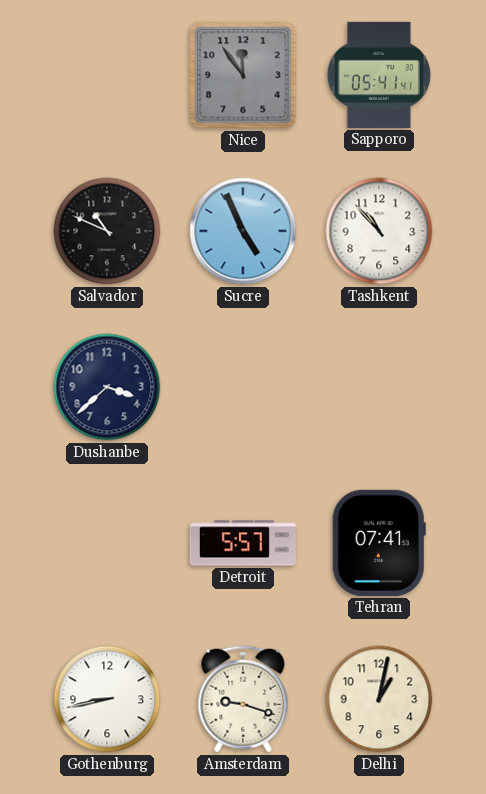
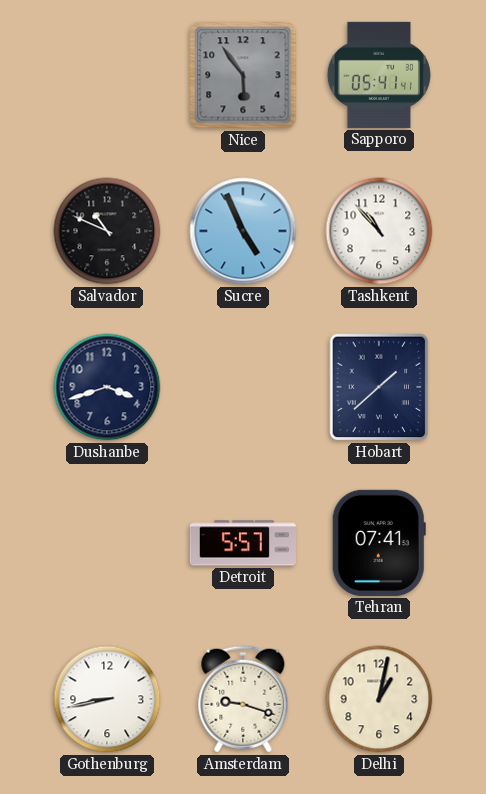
Nice: 11:54 -> 5:54
Dushanbe: 3:38 -> 3:42
Hobart: none -> 1:38
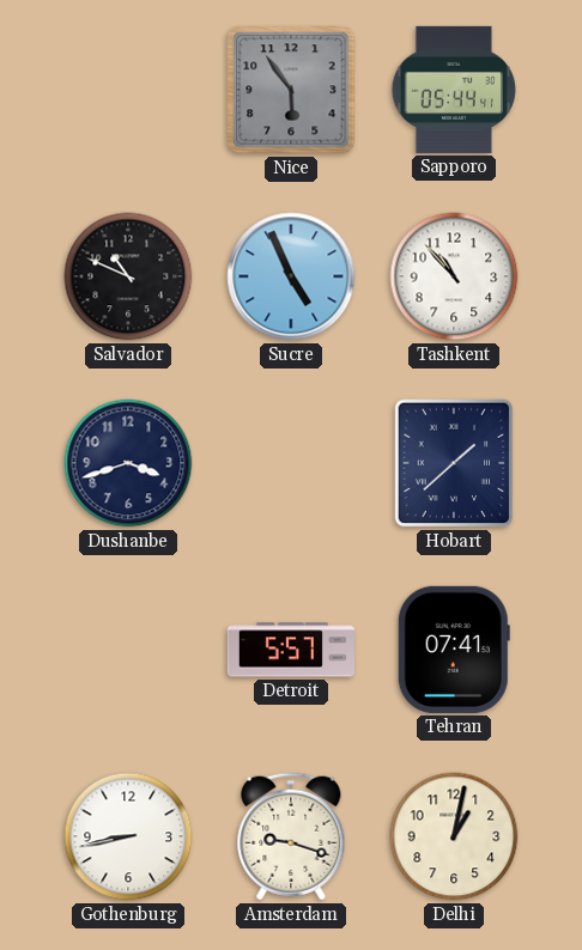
Sapporo: 05:41 -> 05:44
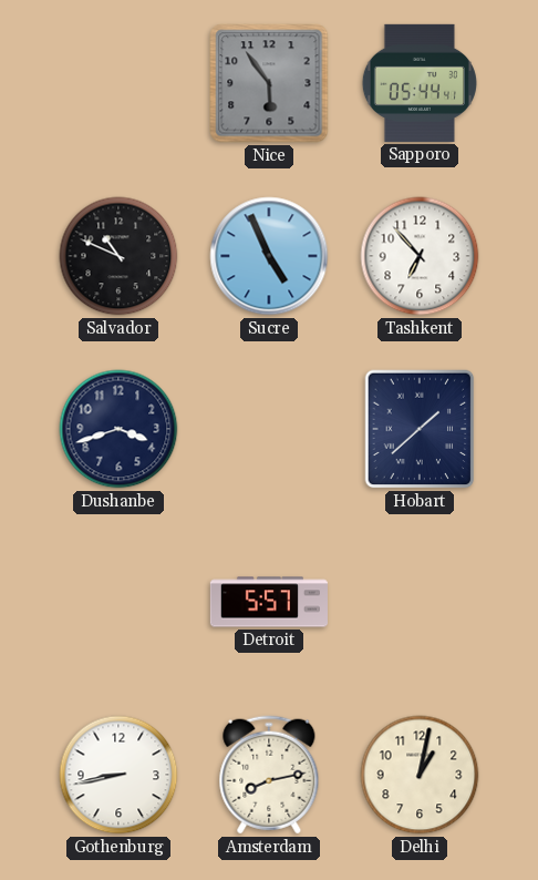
Tashkent: 10:53 -> 6:53
Tehran: 07:41 -> none
Amsterdam: 9:18 -> 8:13
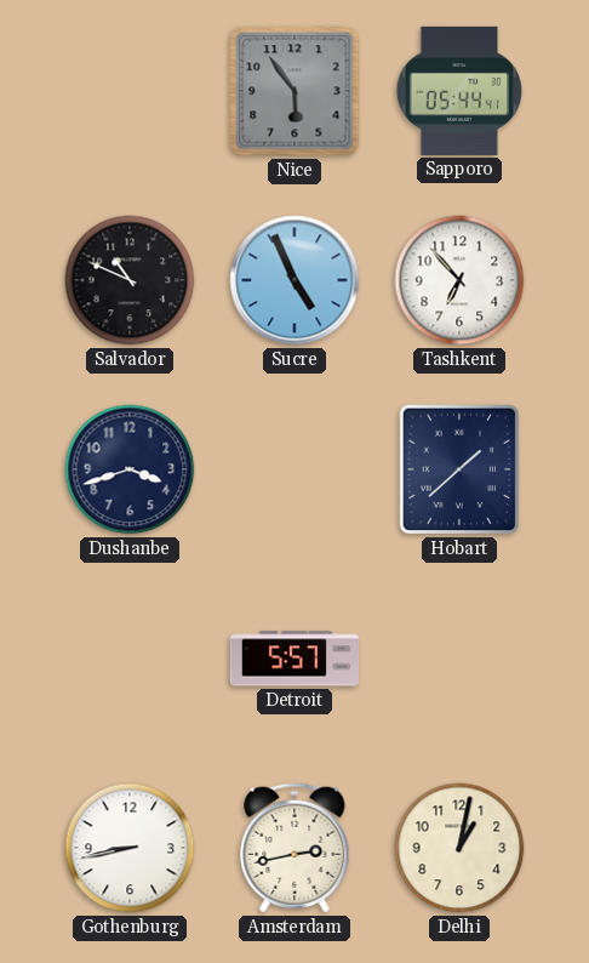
Amsterdam: 8:13 -> 2:43
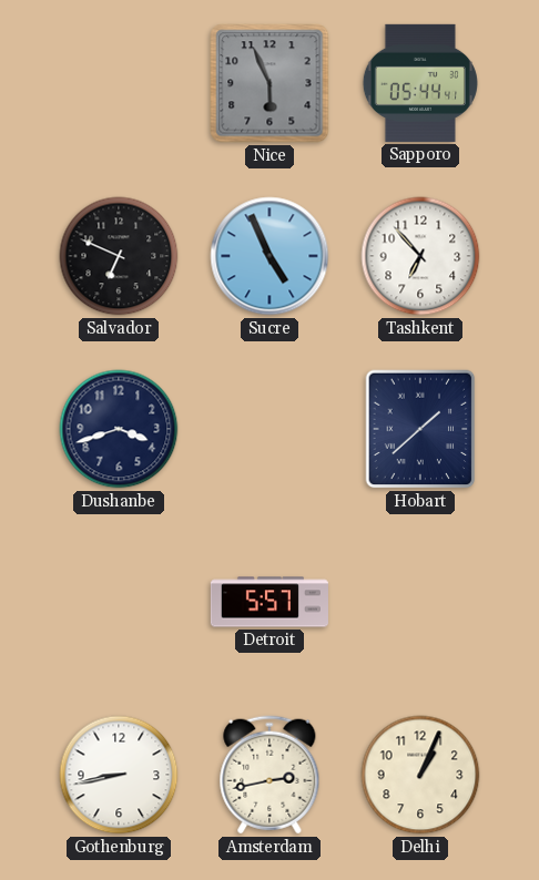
Nice: 5:54 -> 5:56
Salvador: 10:49 -> 6:49
Delhi: 1:02 -> 1:04
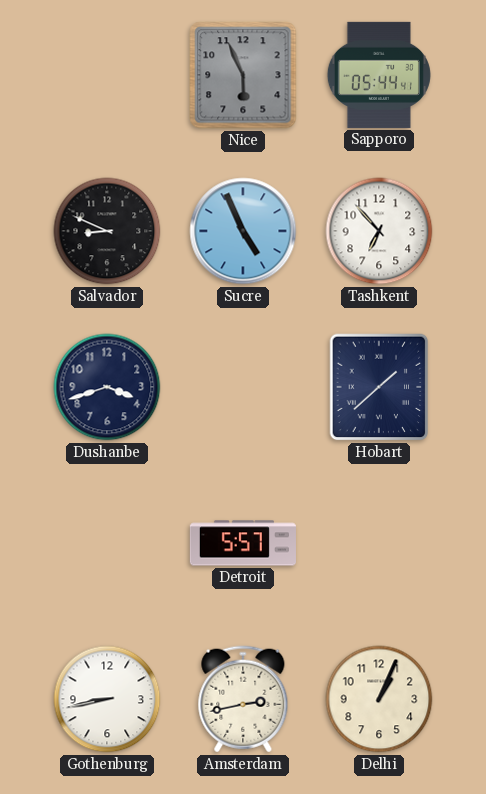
Salvador: 6:49 -> 8:49
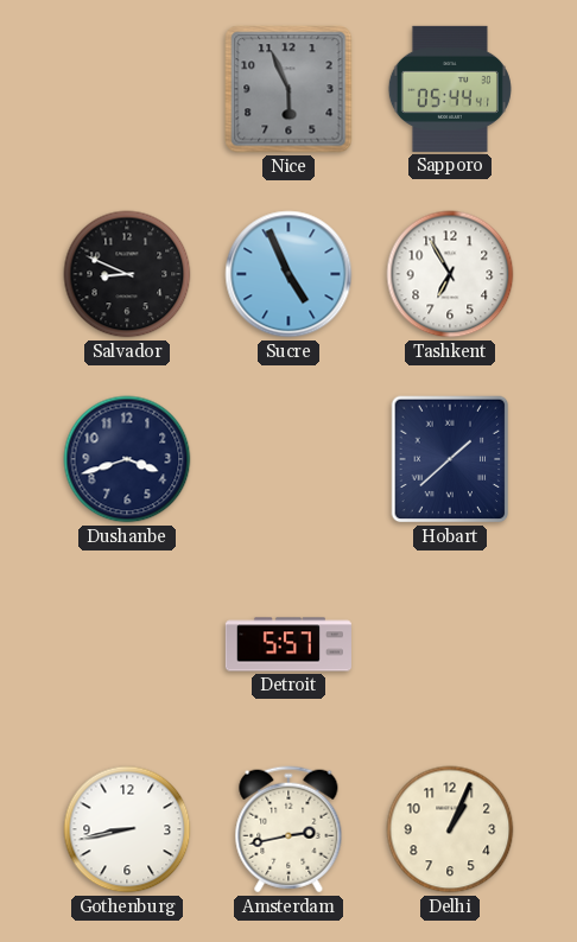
Tashkent: 6:53 -> 6:55
